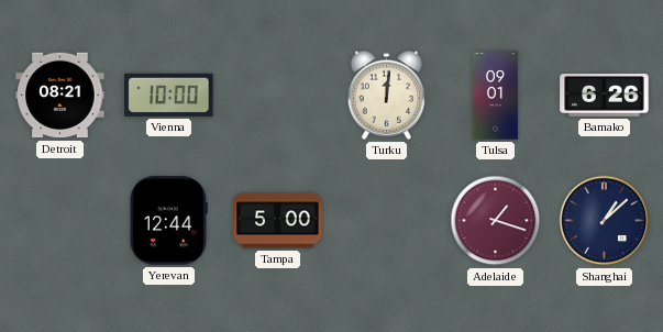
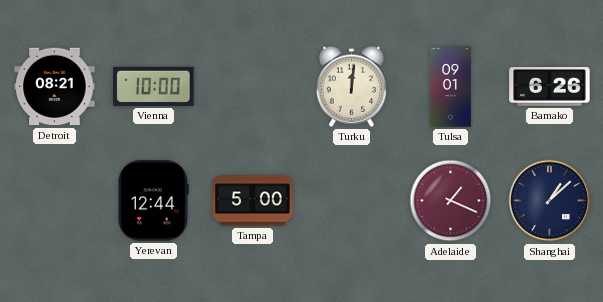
Adelaide: 1:18 -> 1:19
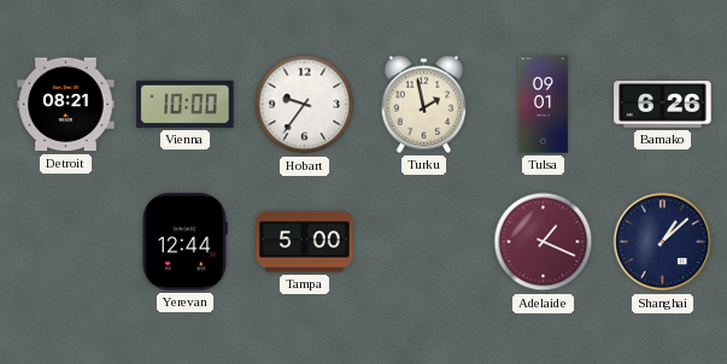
Hobart: none -> 9:36
Turku: 12:01 -> 1:58
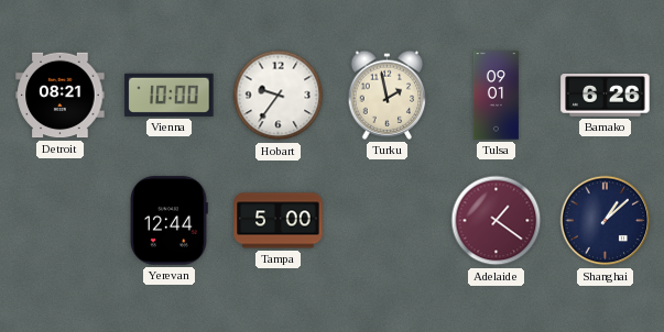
Adelaide: 1:19 -> 1:21
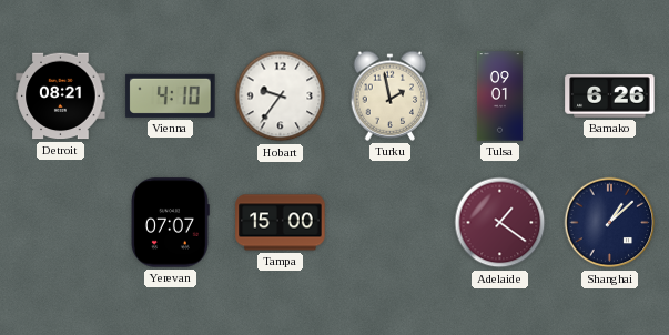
Vienna: 10:00 -> 4:10
Yerevan: 12:44 -> 07:07
Tampa: 5:00 -> 15:00
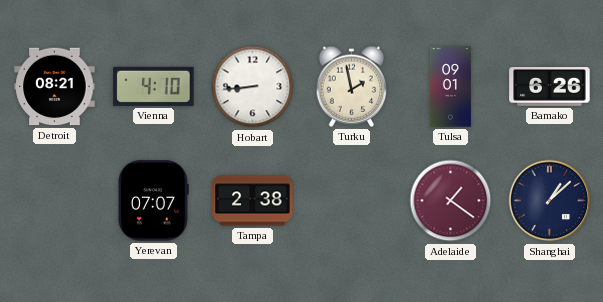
Hobart: 9:36 -> 8:44
Tampa: 15:00 -> 2:38
